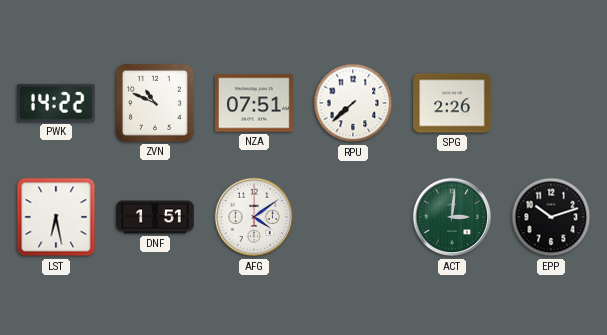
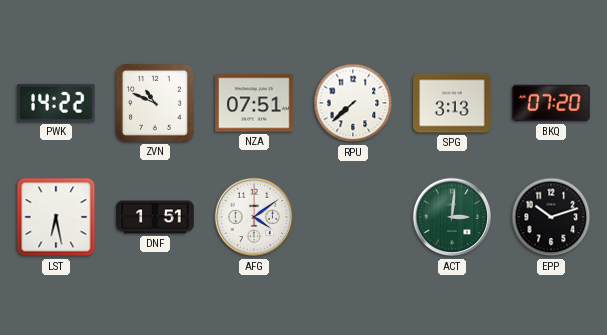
SPG: 2:26 -> 3:13
BKQ: none -> 07:20
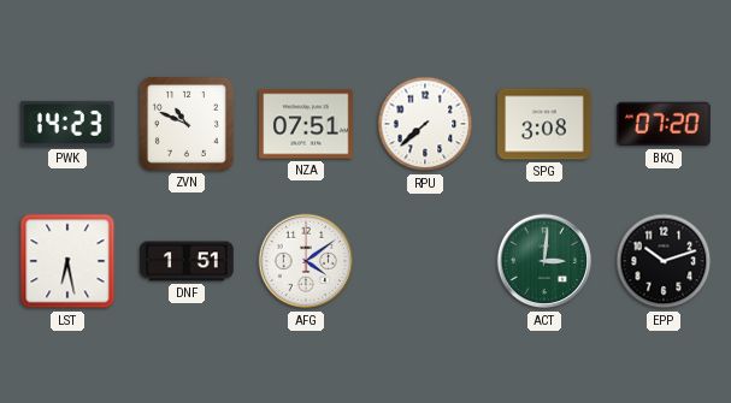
PWK: 14:22 -> 14:23
SPG: 3:13 -> 3:08
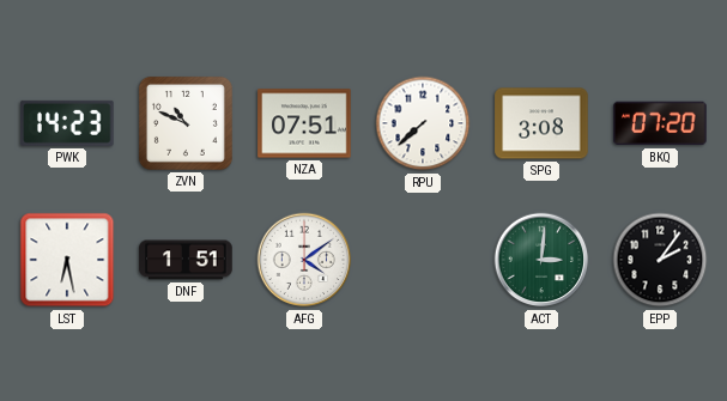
EPP: 10:12 -> 2:06
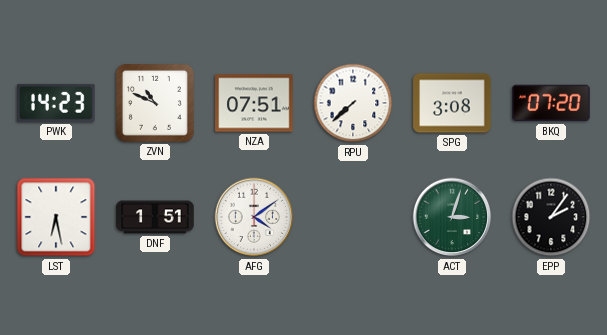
ACT: 3:01 -> 3:03
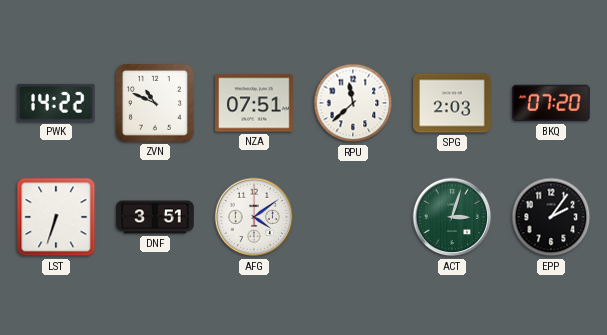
PWK: 14:23 -> 14:22
RPU: 7:38 -> 11:38
SPG: 3:08 -> 2:03
LST: 6:28 -> 6:33
DNF: 1:51 -> 3:51
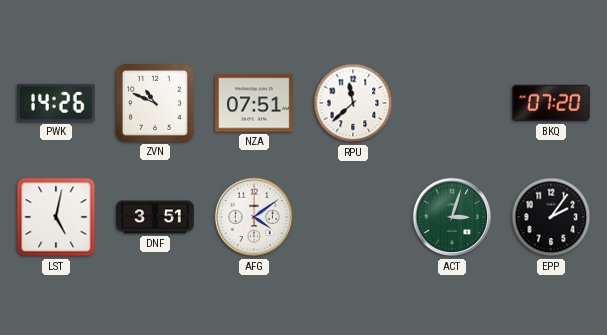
PWK: 14:22 -> 14:26
SPG: 2:03 -> none
LST: 6:33 -> 5:02
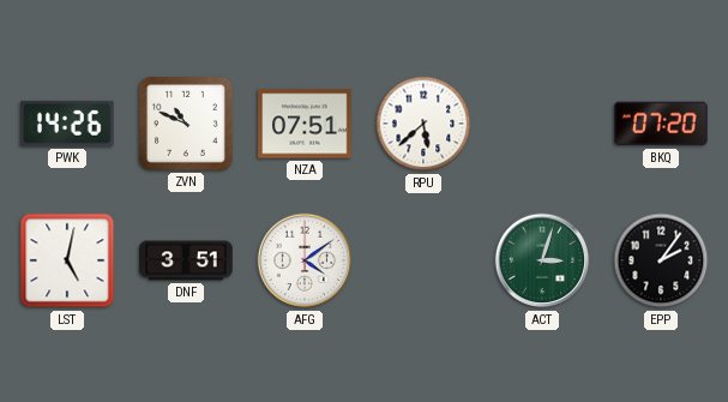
RPU: 11:38 -> 5:38
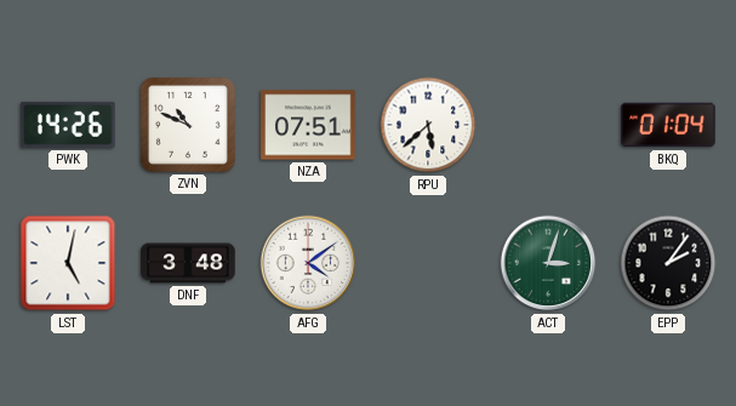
BKQ: 07:20 -> 01:04
DNF: 3:51 -> 3:48
